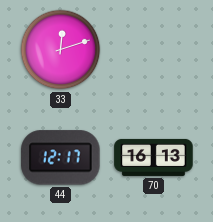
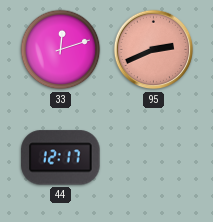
95: none -> 2:41
70: 16:13 -> none
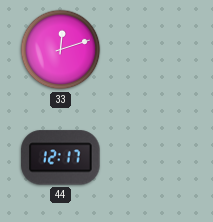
95: 2:41 -> none
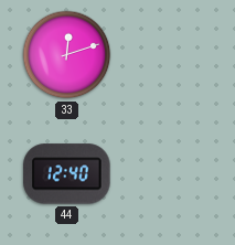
44: 12:17 -> 12:40
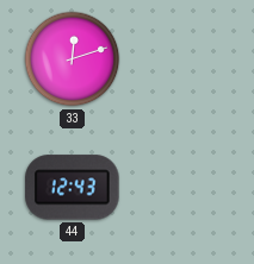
44: 12:40 -> 12:43
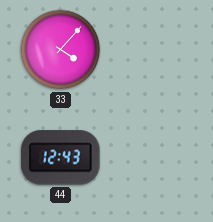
33: 12:12 -> 4:07
